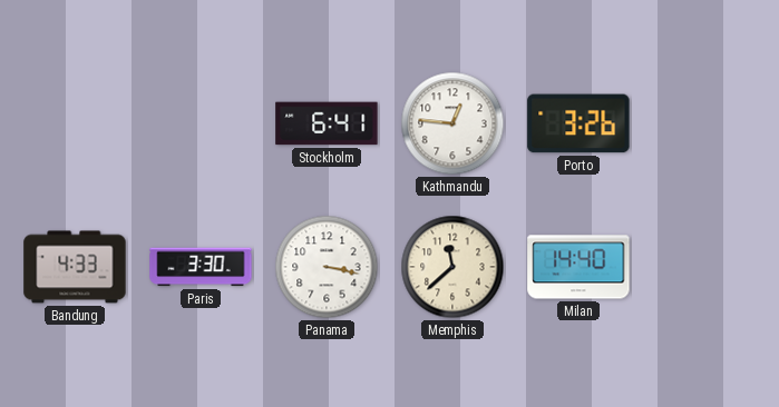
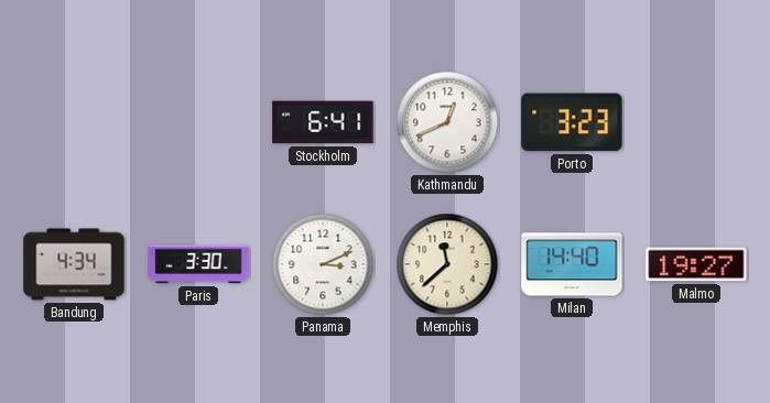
Kathmandu: 12:46 -> 12:41
Porto: 3:26 -> 3:23
Bandung: 4:33 -> 4:34
Panama: 3:17 -> 3:11
Malmo: none -> 19:27
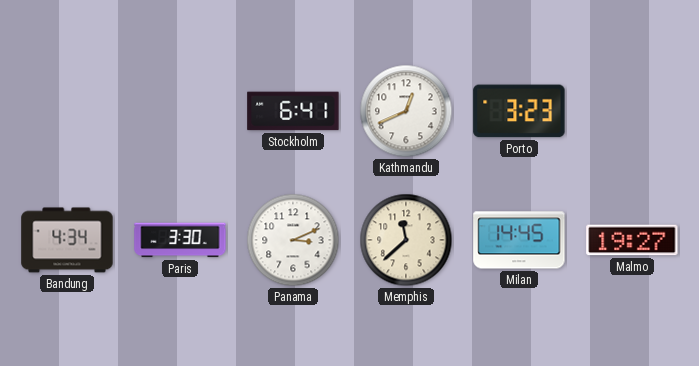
Milan: 14:40 -> 14:45
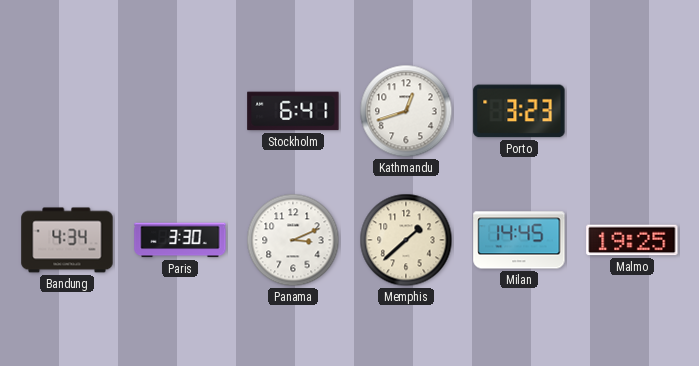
Kathmandu: 12:41 -> 12:42
Memphis: 11:38 -> 1:38
Malmo: 19:27 -> 19:25
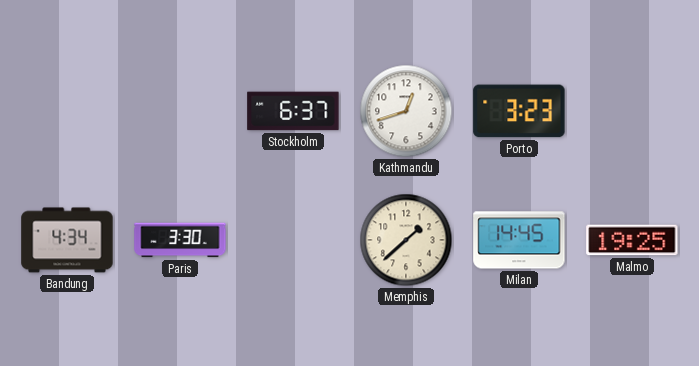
Stockholm: 6:41 -> 6:37
Panama: 3:11 -> none
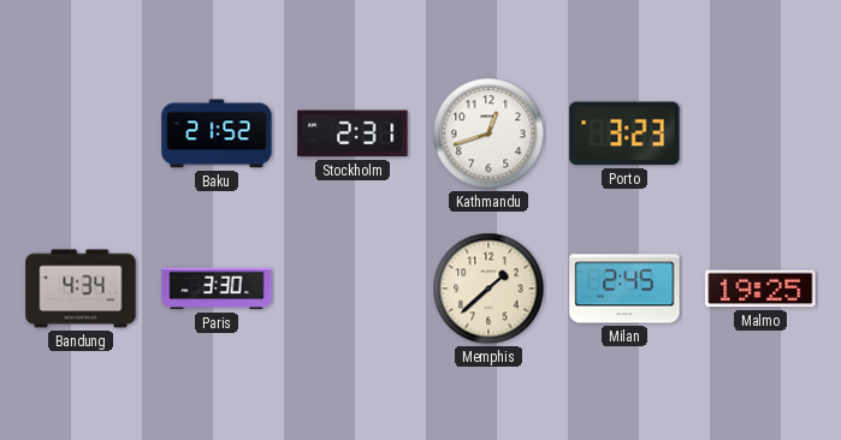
Baku: none -> 21:52
Stockholm: 6:37 -> 2:31
Milan: 14:45 -> 2:45
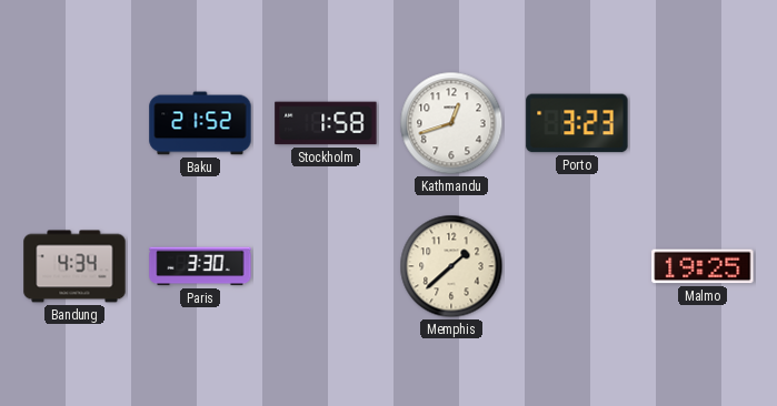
Stockholm: 2:31 -> 1:58
Milan: 2:45 -> none
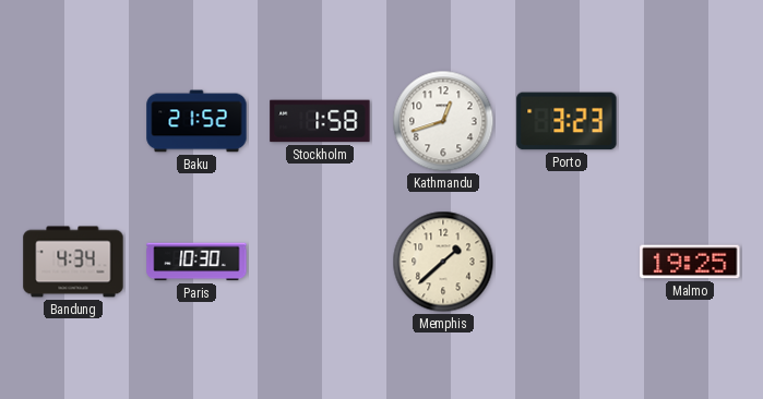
Paris: 3:30 -> 10:30
